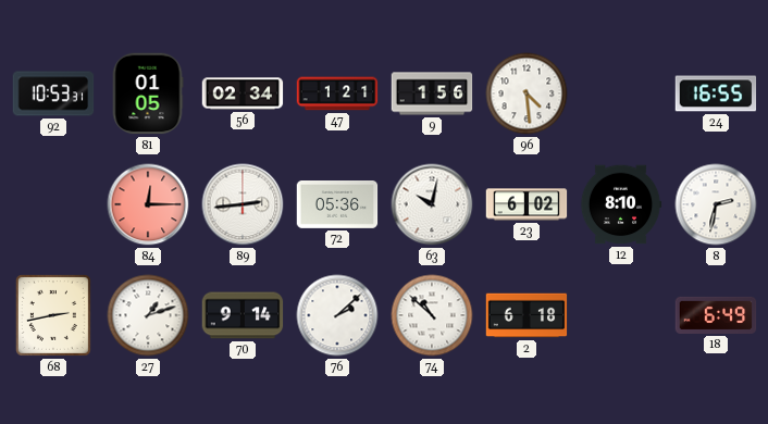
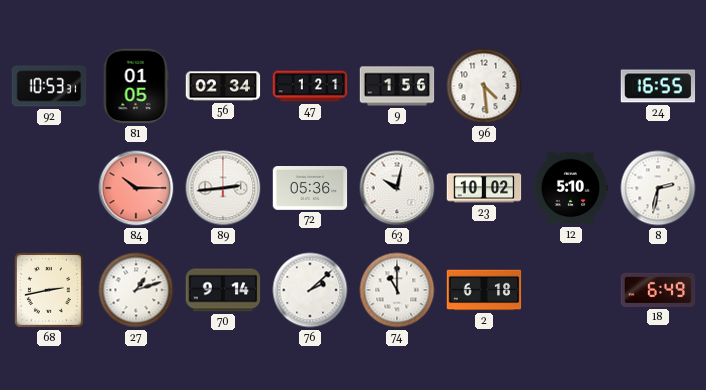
84: 12:15 -> 10:15
23: 6:02 -> 10:02
12: 8:10 -> 5:10
74: 10:52 -> 11:00
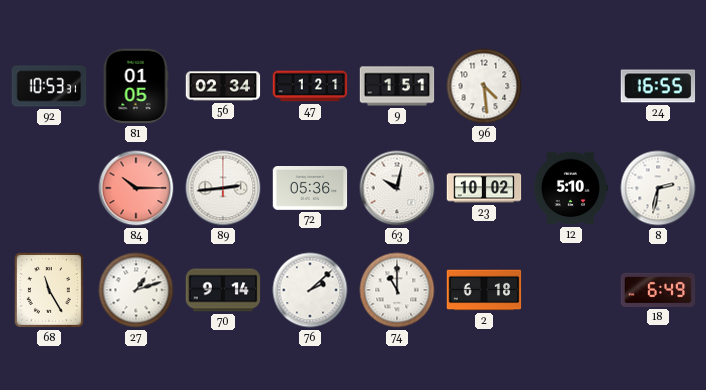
9: 1:56 -> 1:51
68: 2:43 -> 11:25
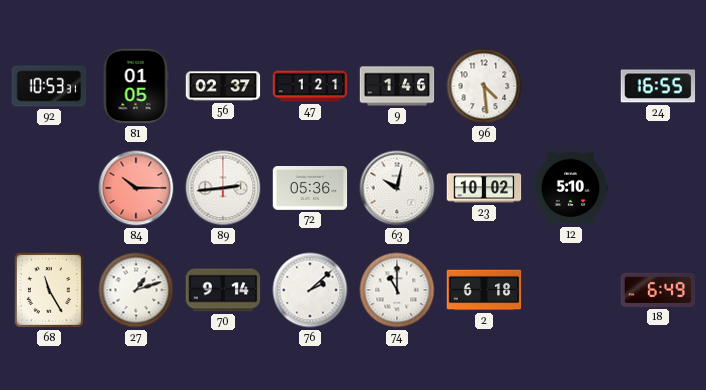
56: 02:34 -> 02:37
9: 1:51 -> 1:46
8: 2:32 -> none
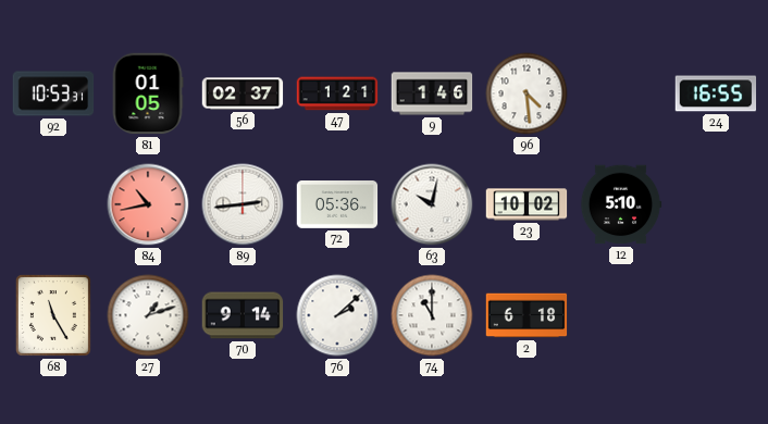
84: 10:15 -> 10:43
18: 6:49 -> none
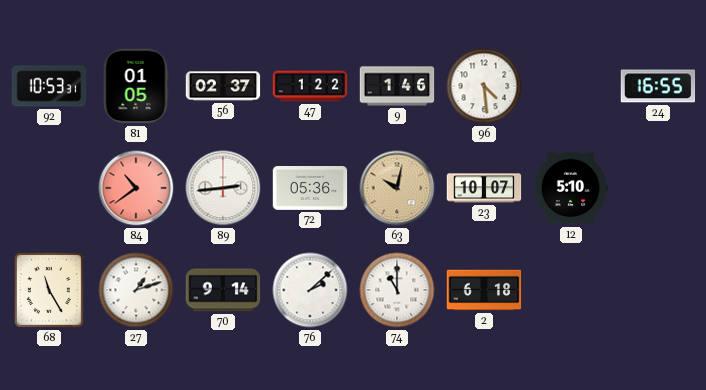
47: 1:21 -> 1:22
84: 10:43 -> 10:39
63 dial: white -> champagne
23: 10:02 -> 10:07
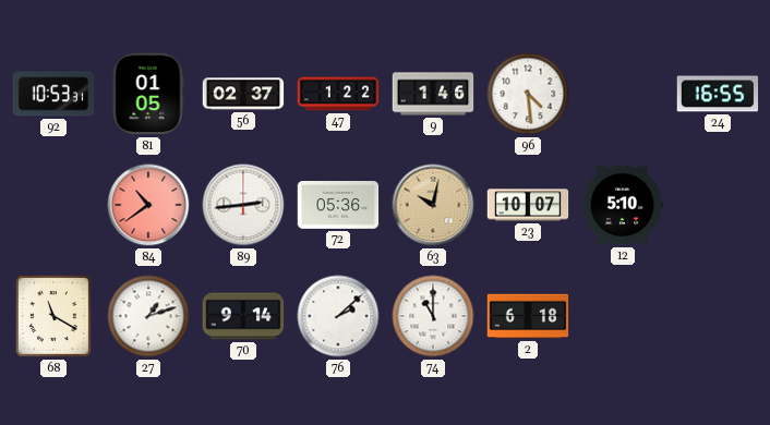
68: 11:25 -> 11:20
